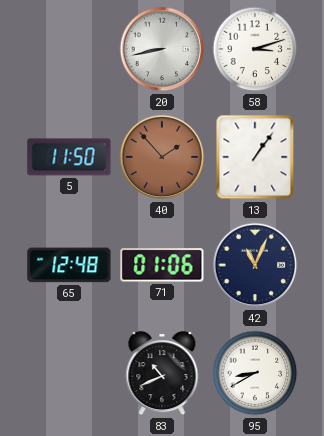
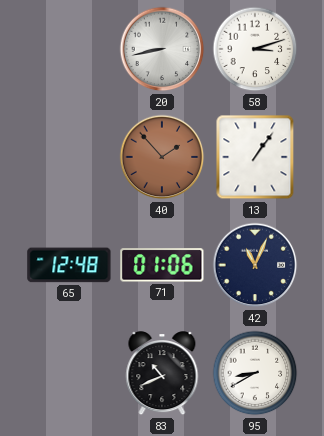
5: 11:50 -> none
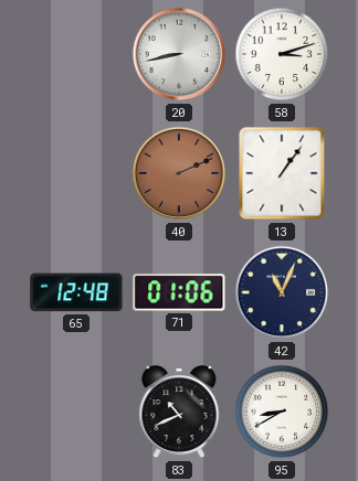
40: 1:53 -> 2:11
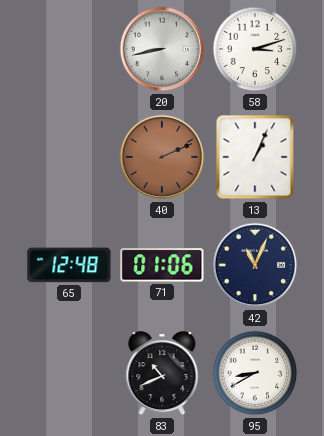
13: 1:06 -> 1:04
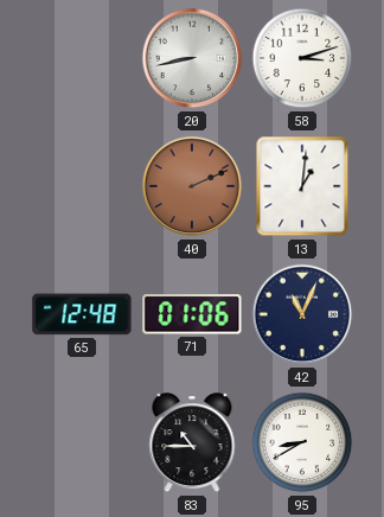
13: 1:04 -> 1:01
83: 10:41 -> 10:45
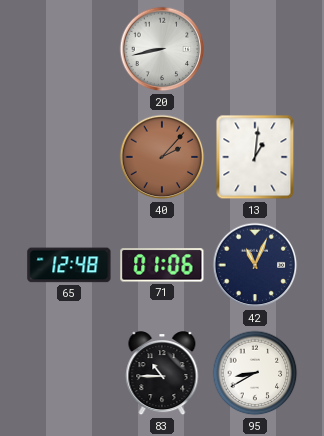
58: 3:12 -> none
40: 2:11 -> 2:07
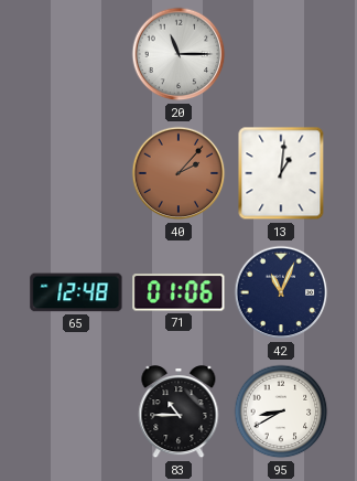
20: 8:43 -> 11:15
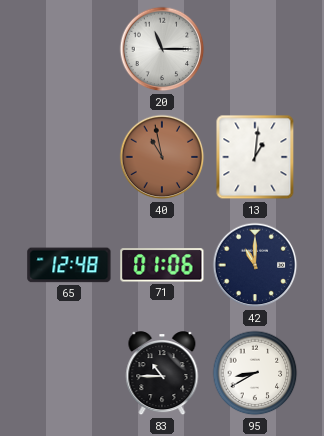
40: 2:07 -> 10:58
42: 11:04 -> 11:00
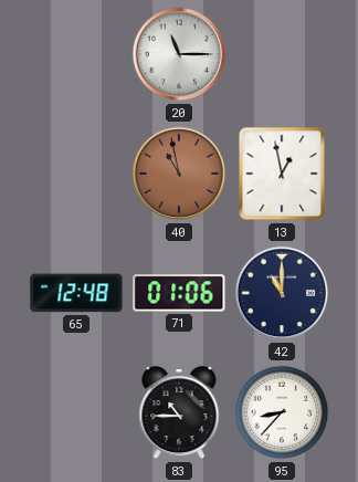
13: 1:01 -> 12:58
95: 8:40 -> 8:37
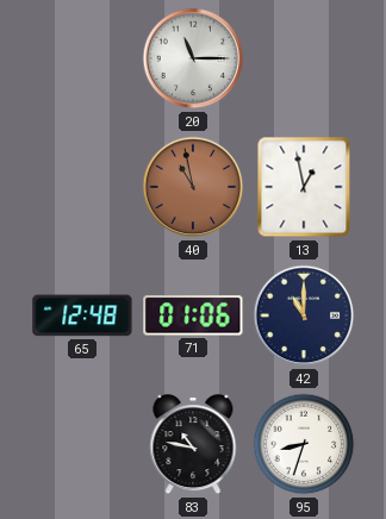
83: 10:45 -> 10:47
95: 8:37 -> 8:33
